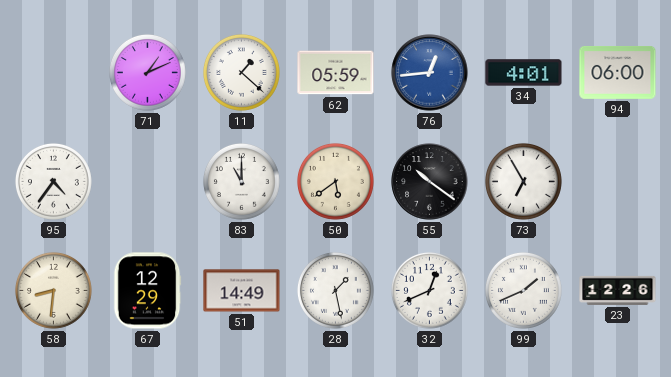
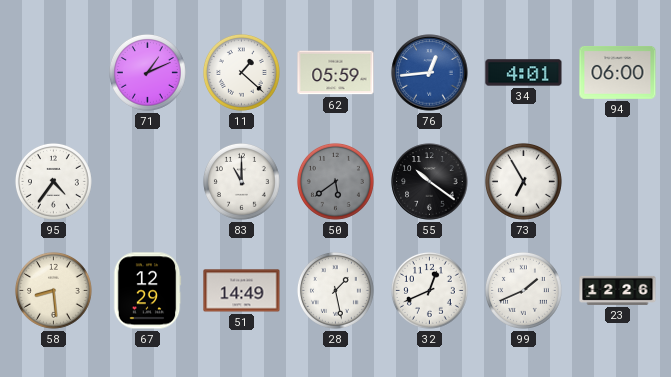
50 dial: cream -> grey
58: 8:31 -> 8:29
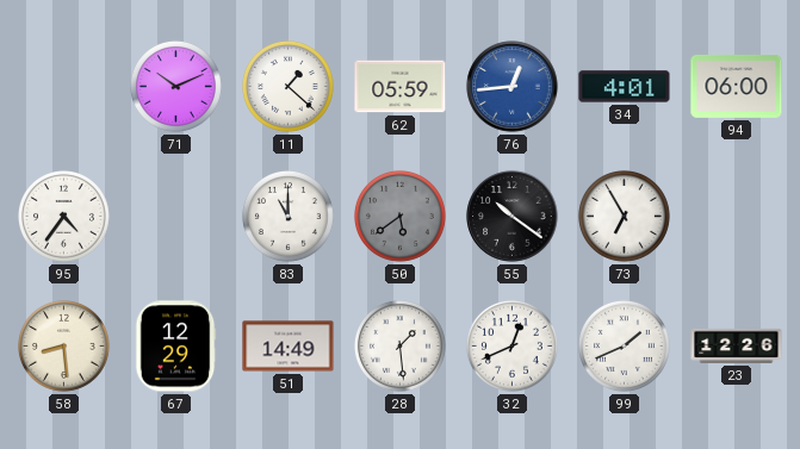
71: 1:11 -> 10:11
28: 1:28 -> 1:29
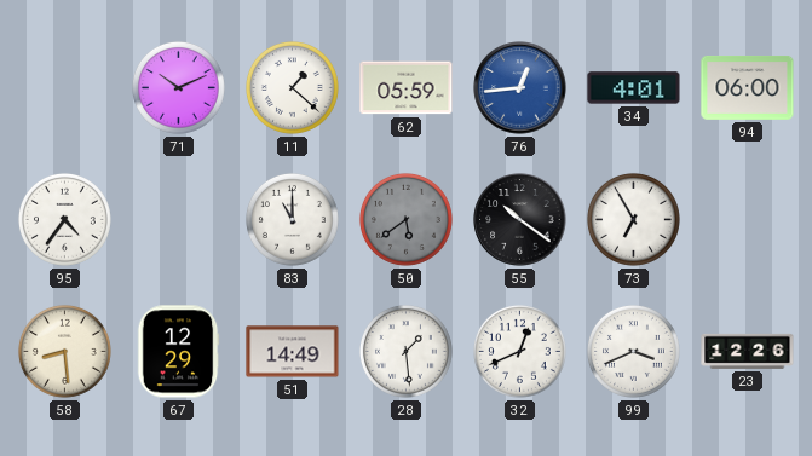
99: 1:41 -> 3:41
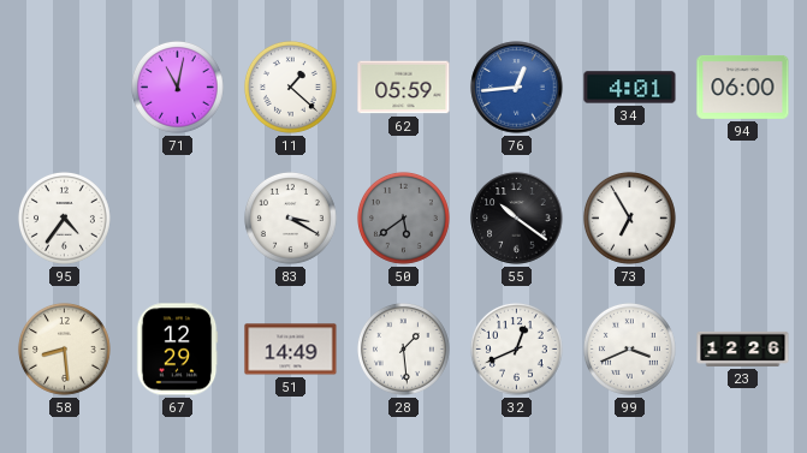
71: 10:11 -> 11:02
83: 11:00 -> 3:20
